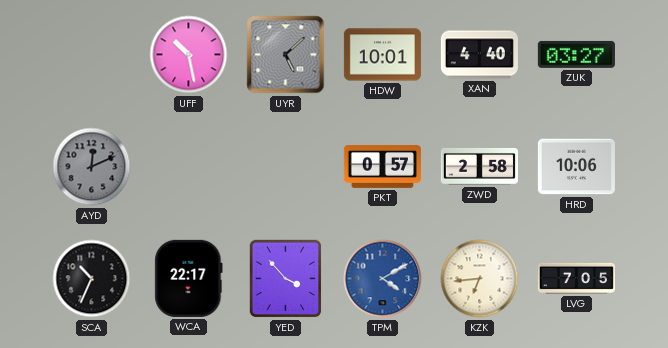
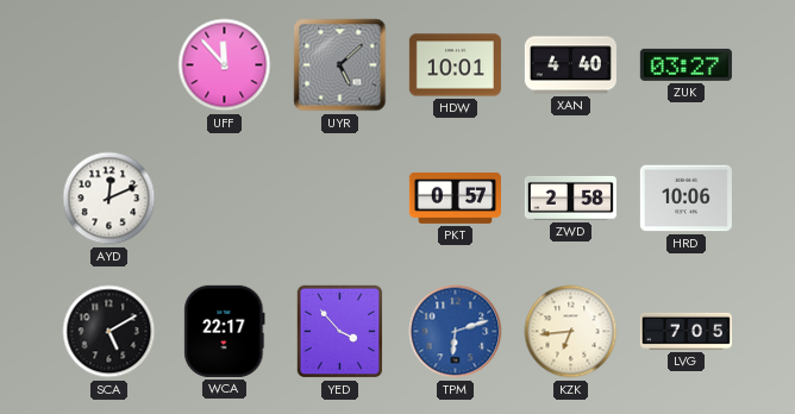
UFF: 10:28 -> 11:53
AYD dial: grey -> white
SCA: 10:34 -> 5:10
TPM: 4:10 -> 6:12
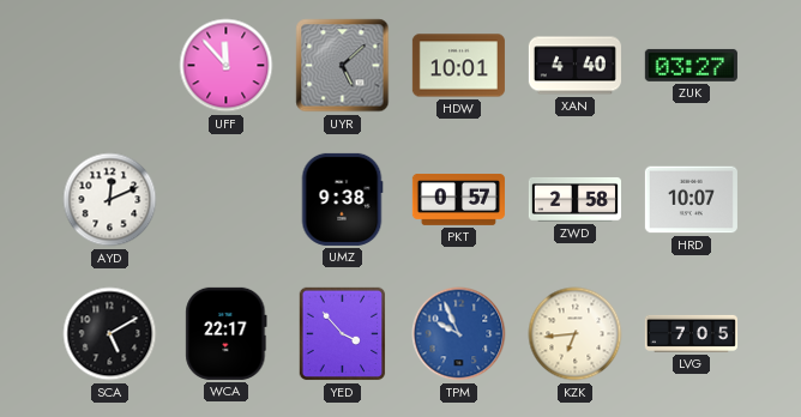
UMZ: none -> 9:38
HRD: 10:06 -> 10:07
TPM: 6:12 -> 9:56
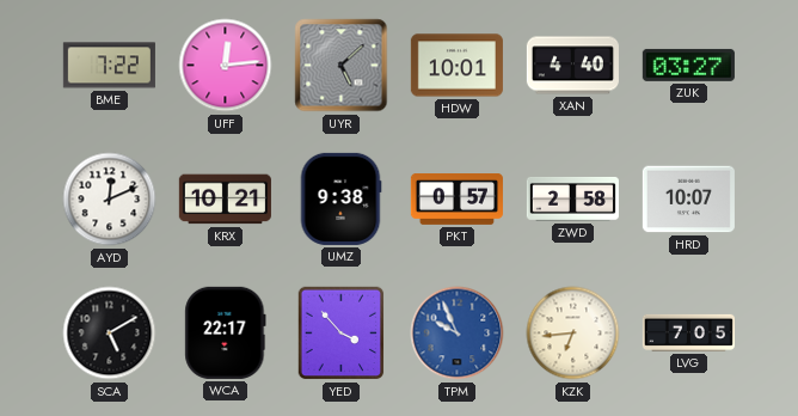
BME: none -> 7:22
UFF: 11:53 -> 12:14
KRX: none -> 10:21
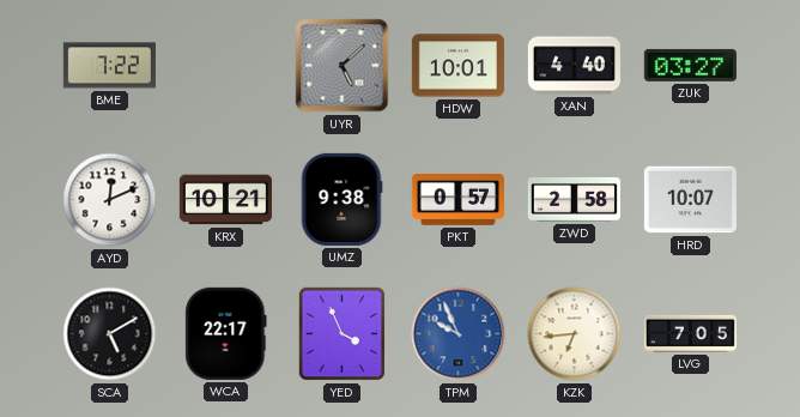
UFF: 12:14 -> none
YED: 3:53 -> 3:56
